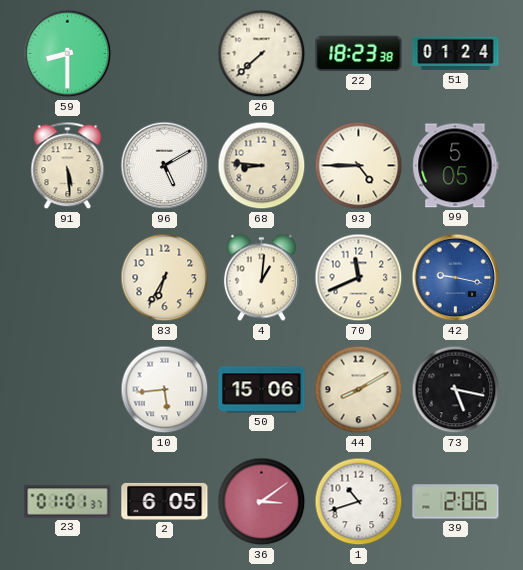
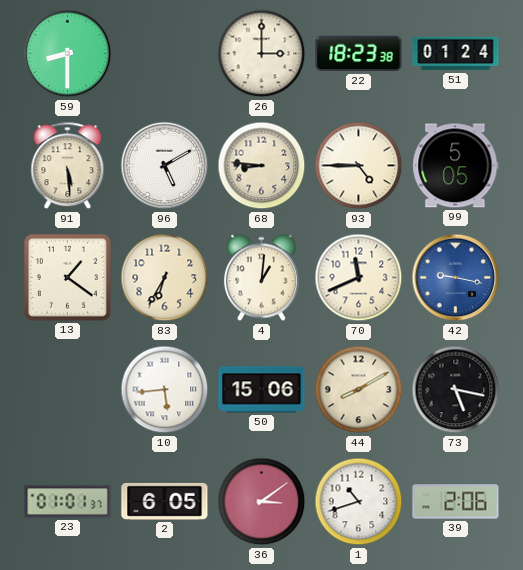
26: 7:38 -> 3:00
13: none -> 1:21
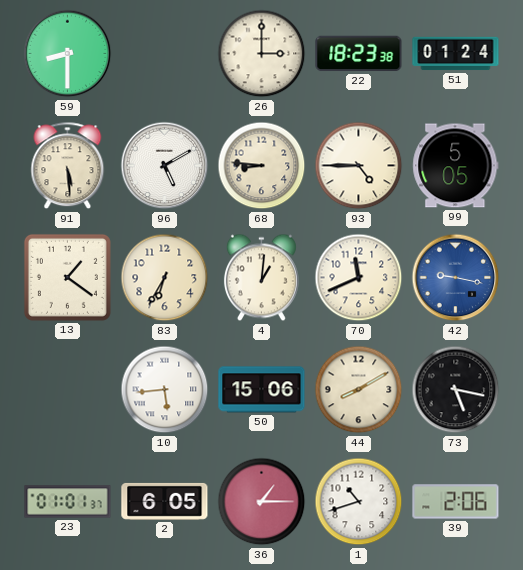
36: 3:09 -> 1:15
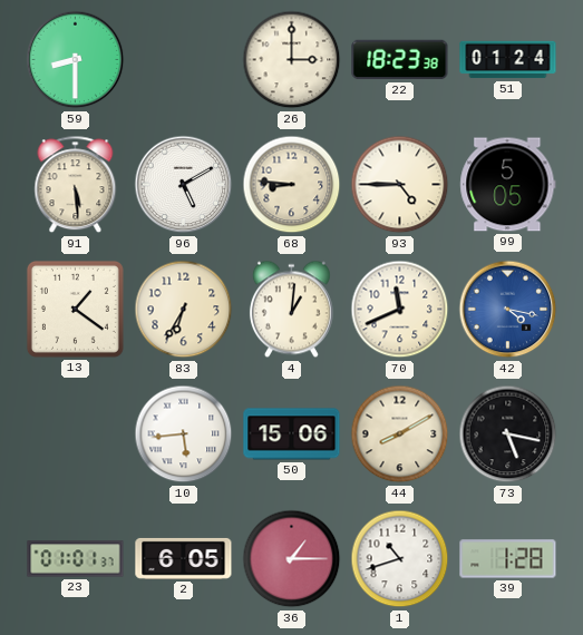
42: 9:17 -> 4:17
39: 2:06 -> 1:28
